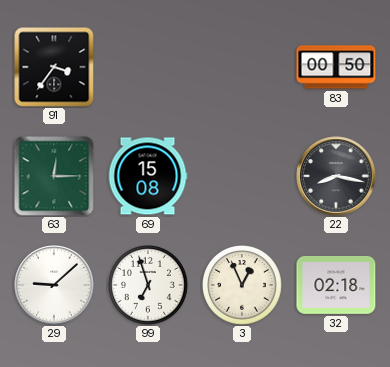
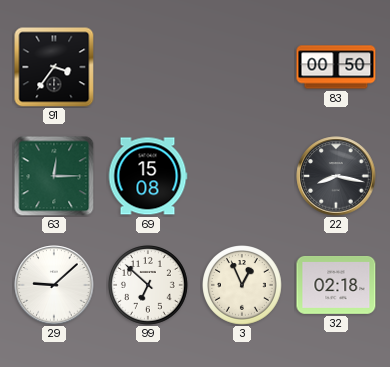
99: 6:57 -> 6:52
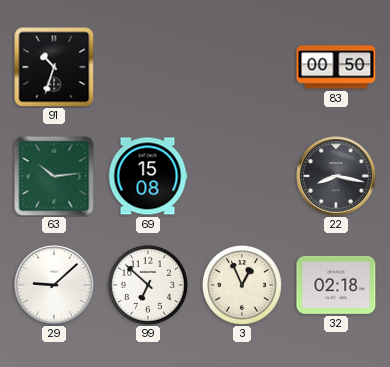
91: 3:36 -> 10:33
63: 12:15 -> 10:14
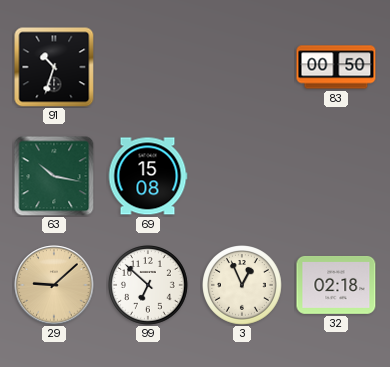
63: 10:14 -> 10:17
22: 8:17 -> none
29 dial: white -> champagne
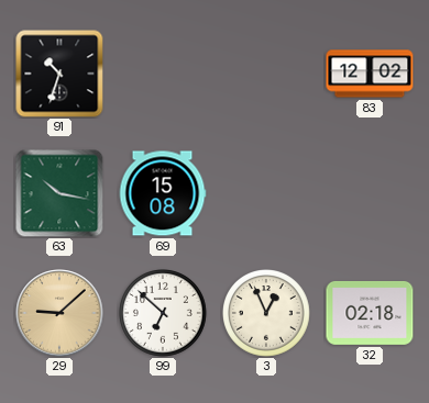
83: 00:50 -> 12:02
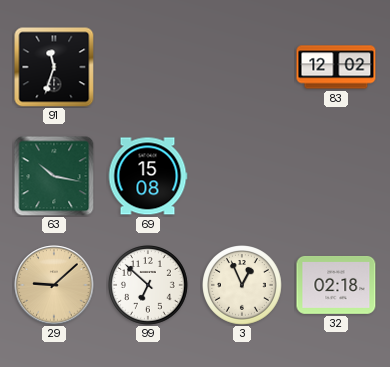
91: 10:33 -> 11:33
